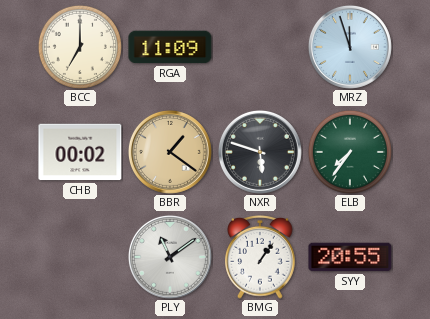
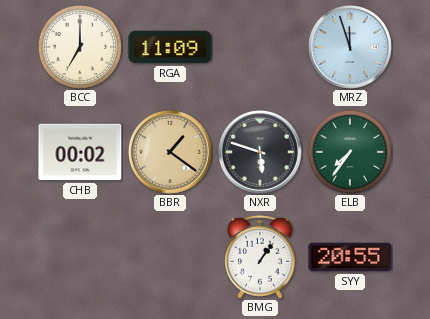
PLY: 11:09 -> none
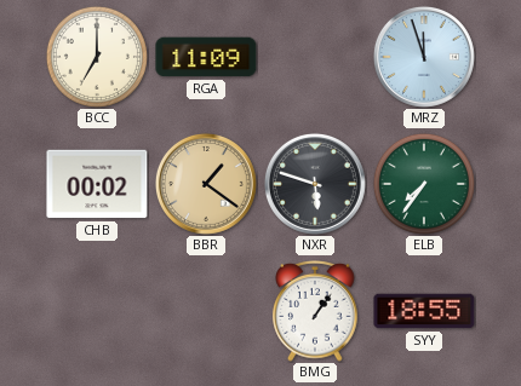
SYY: 20:55 -> 18:55
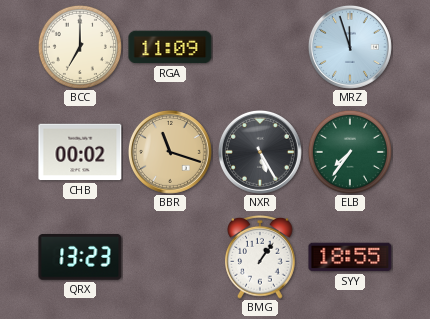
BBR: 1:21 -> 11:18
NXR: 5:48 -> 5:25
QRX: none -> 13:23
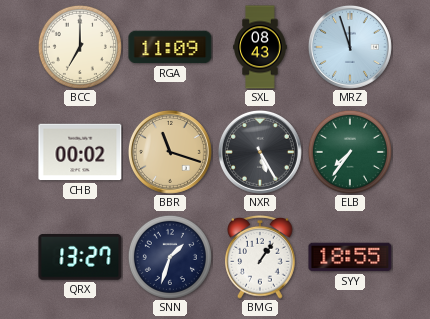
SXL: none -> 08:43
QRX: 13:23 -> 13:27
SNN: none -> 1:33
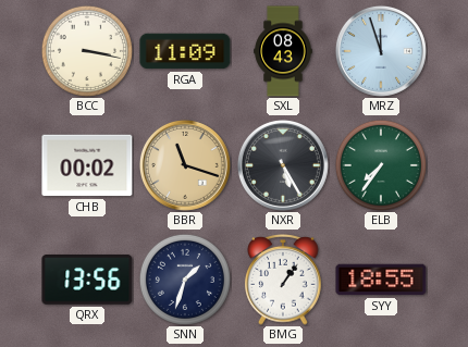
BCC: 7:00 -> 3:17
QRX: 13:27 -> 13:56
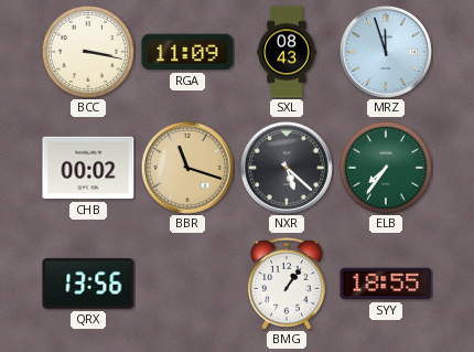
NXR: 5:25 -> 5:22
SNN: 1:33 -> none
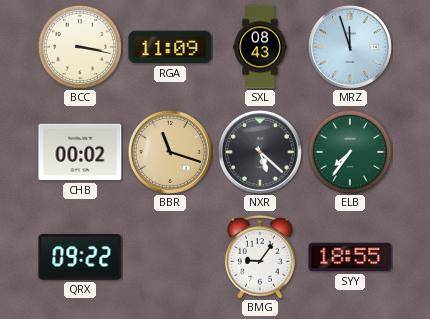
QRX: 13:56 -> 09:22
BMG: 1:06 -> 9:06
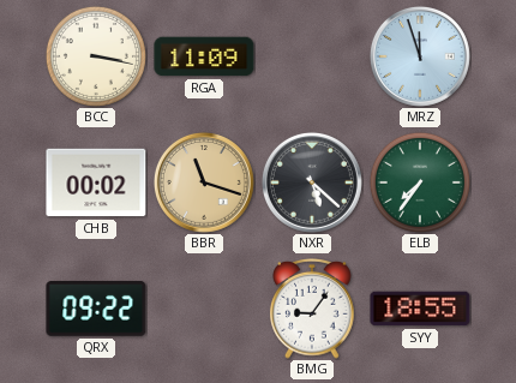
SXL: 08:43 -> none
